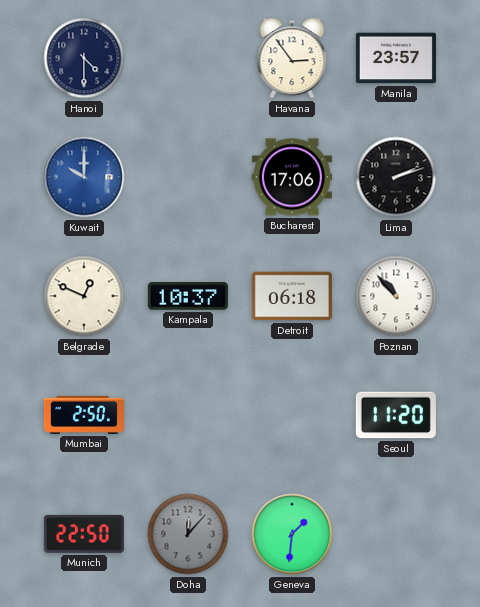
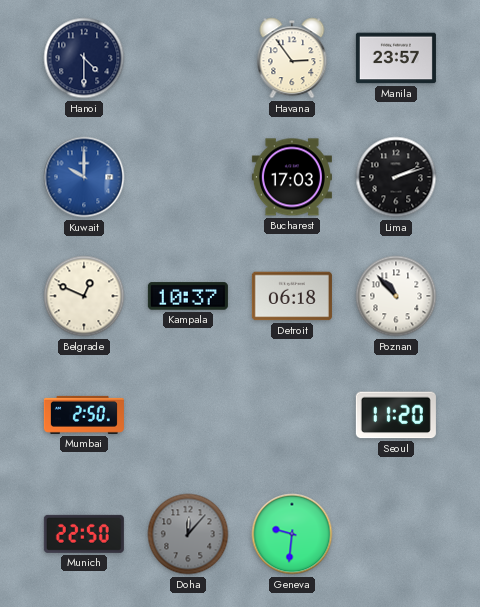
Bucharest: 17:06 -> 17:03
Geneva: 1:31 -> 9:31
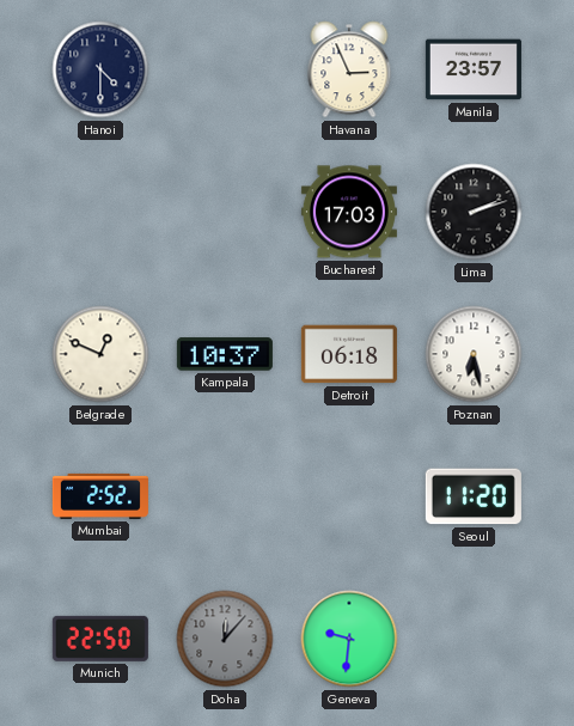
Havana: 2:54 -> 2:56
Kuwait: 10:00 -> none
Poznan: 10:53 -> 6:28
Mumbai: 2:50 -> 2:52
